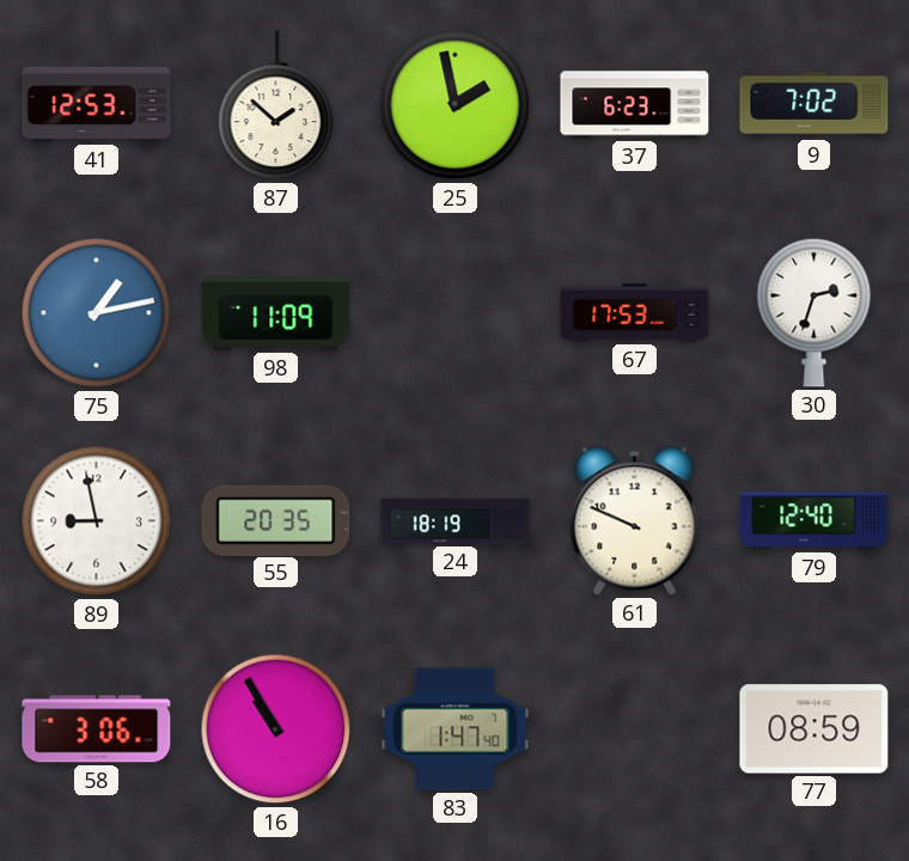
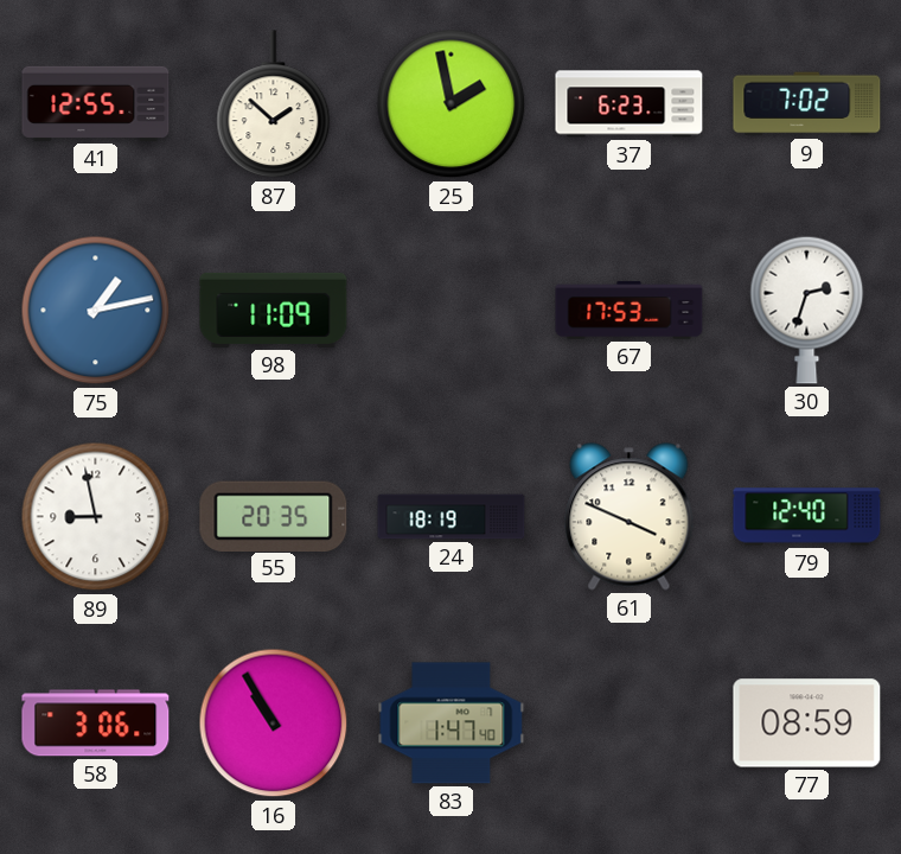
41: 12:53 -> 12:55
61: 9:49 -> 3:49
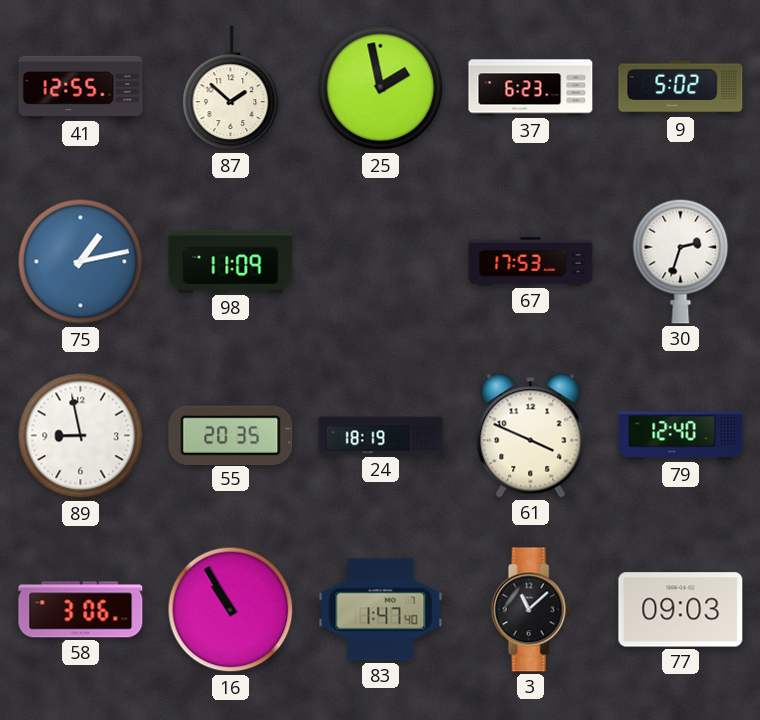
9: 7:02 -> 5:02
3: none -> 11:08
77: 08:59 -> 09:03
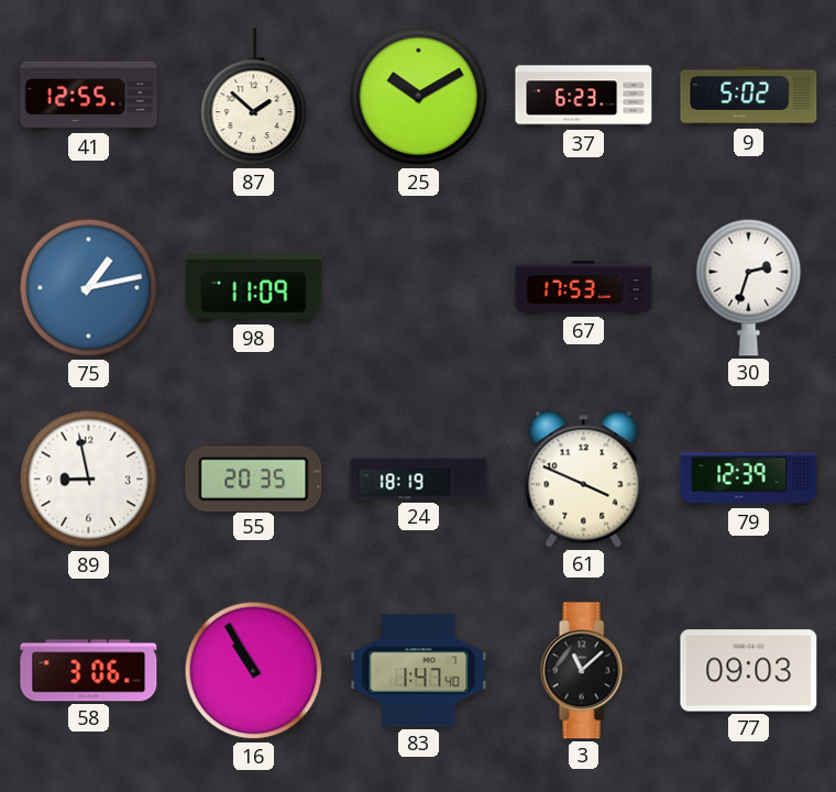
25: 1:58 -> 10:10
79: 12:40 -> 12:39
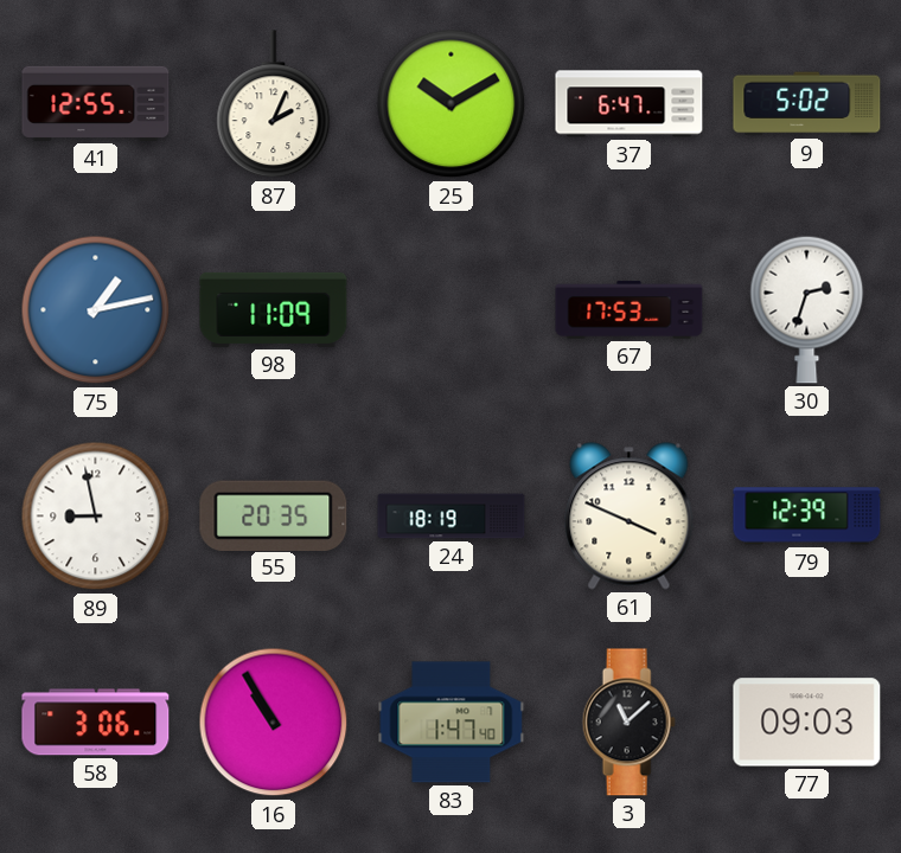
87: 1:52 -> 2:04
37: 6:23 -> 6:47
